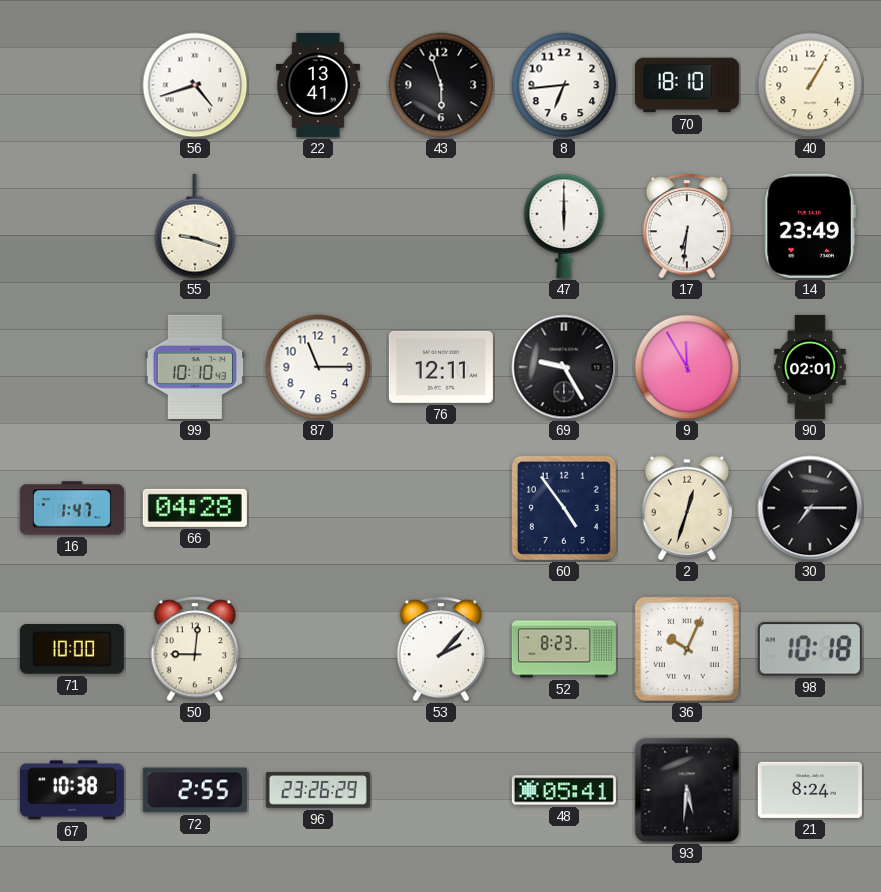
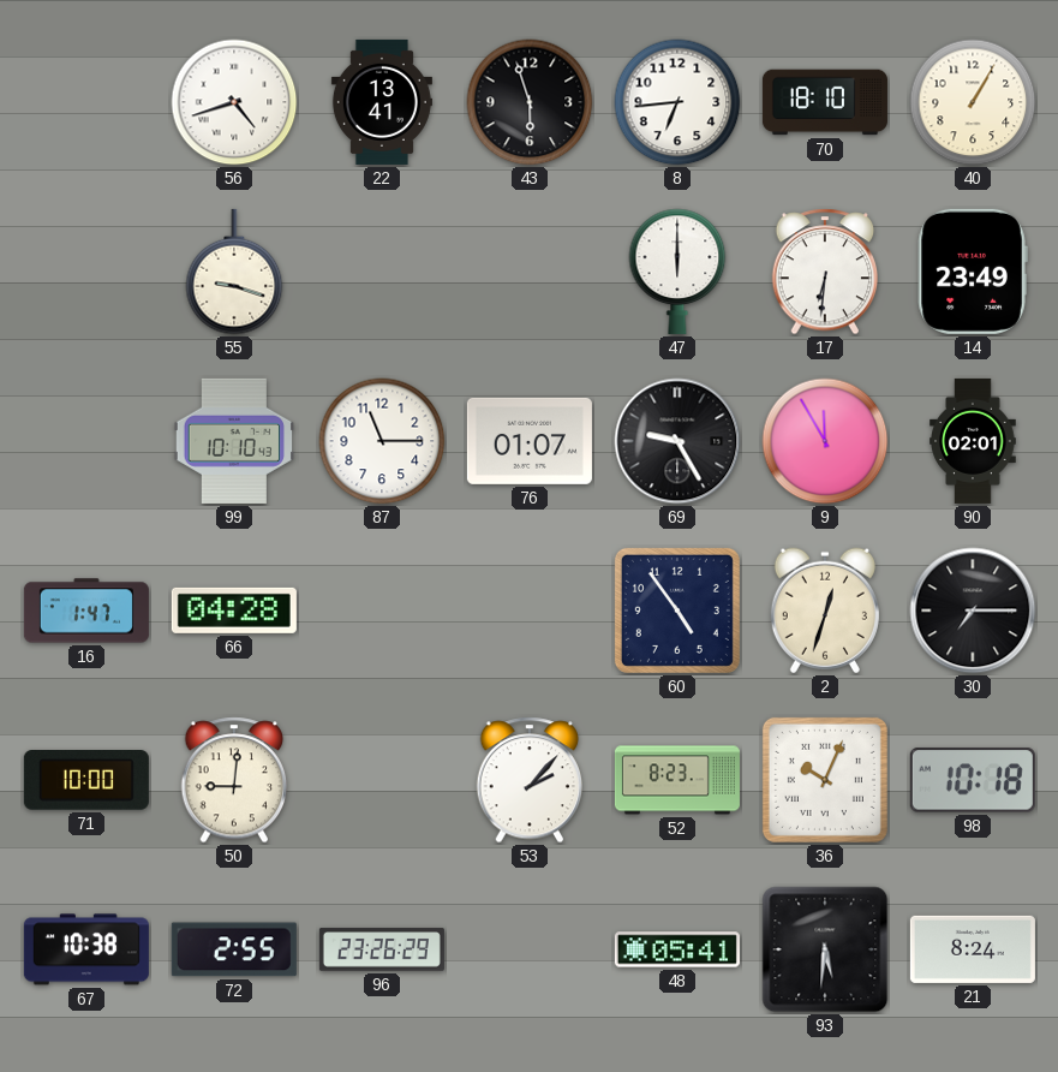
76: 12:11 -> 01:07
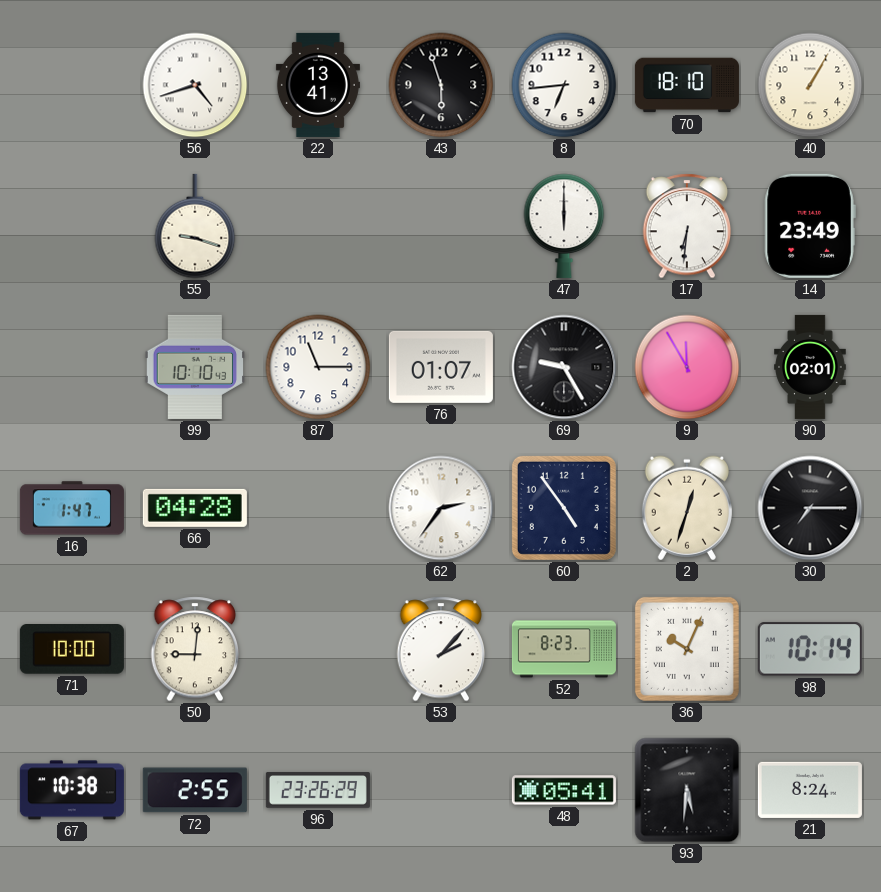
62: none -> 2:36
98: 10:18 -> 10:14
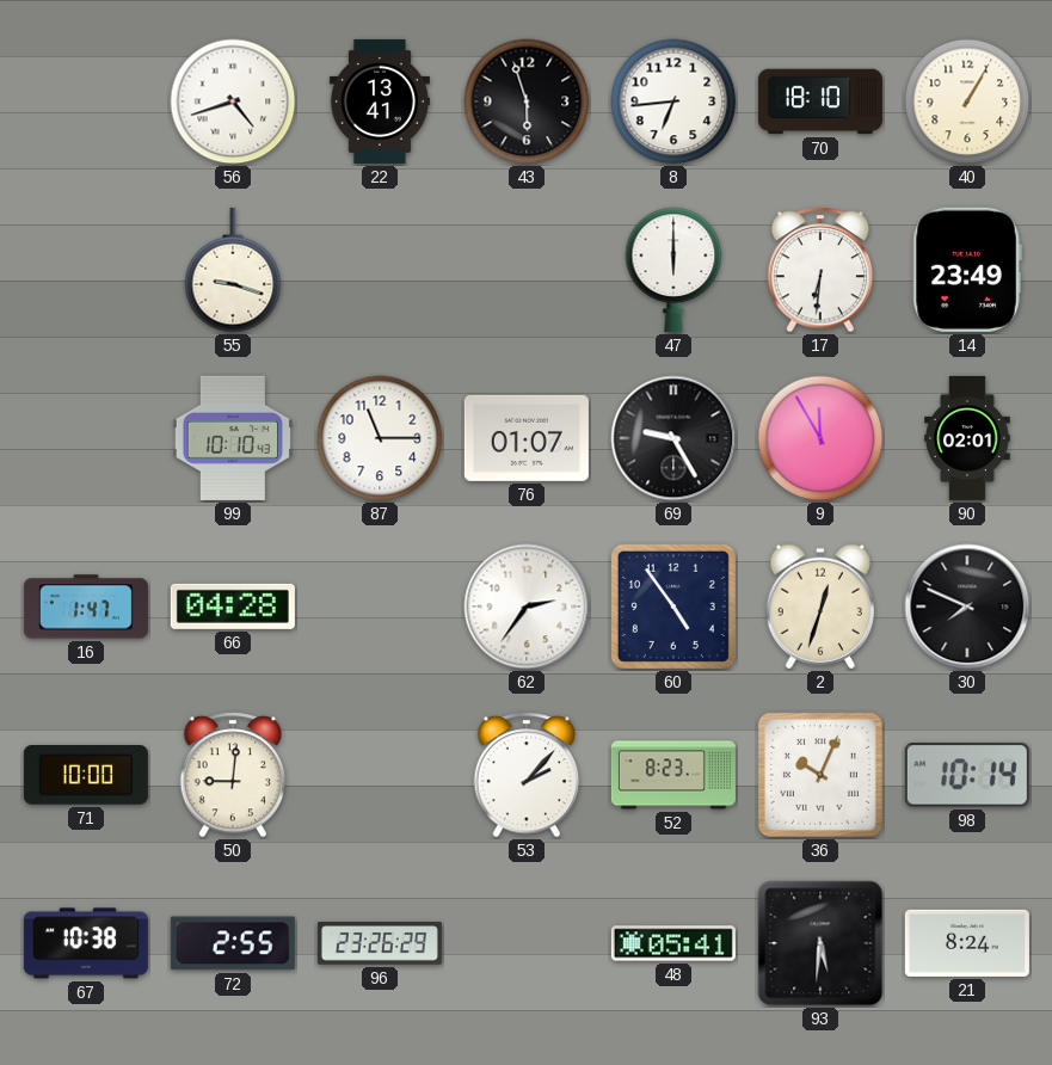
30: 7:15 -> 7:49
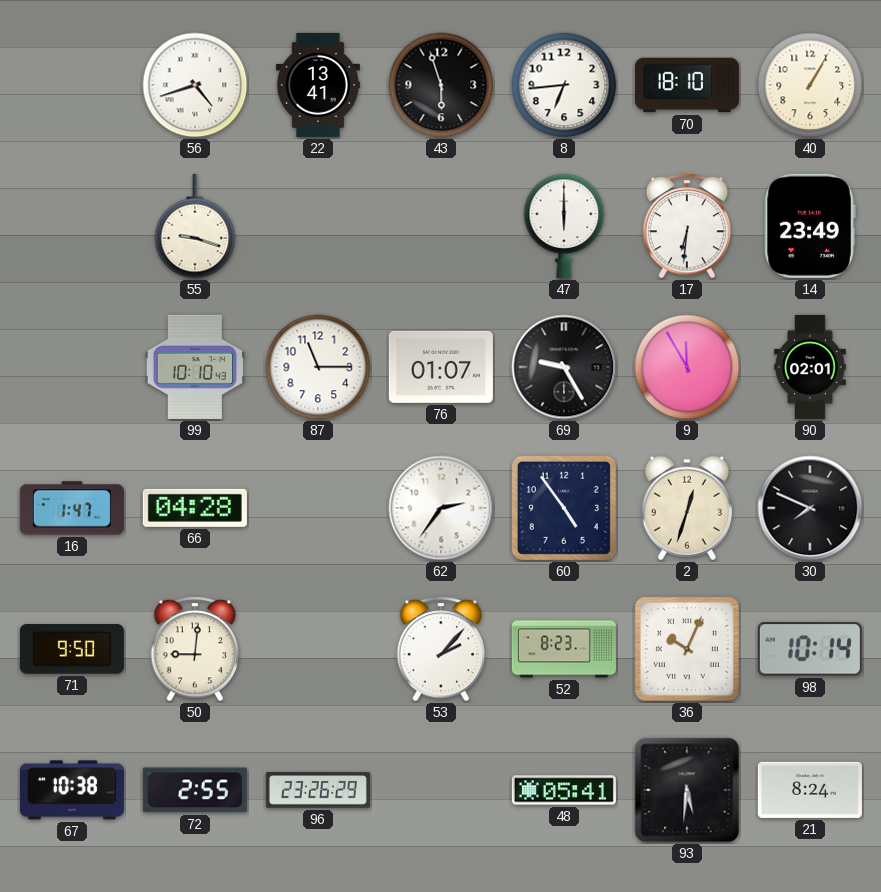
71: 10:00 -> 9:50
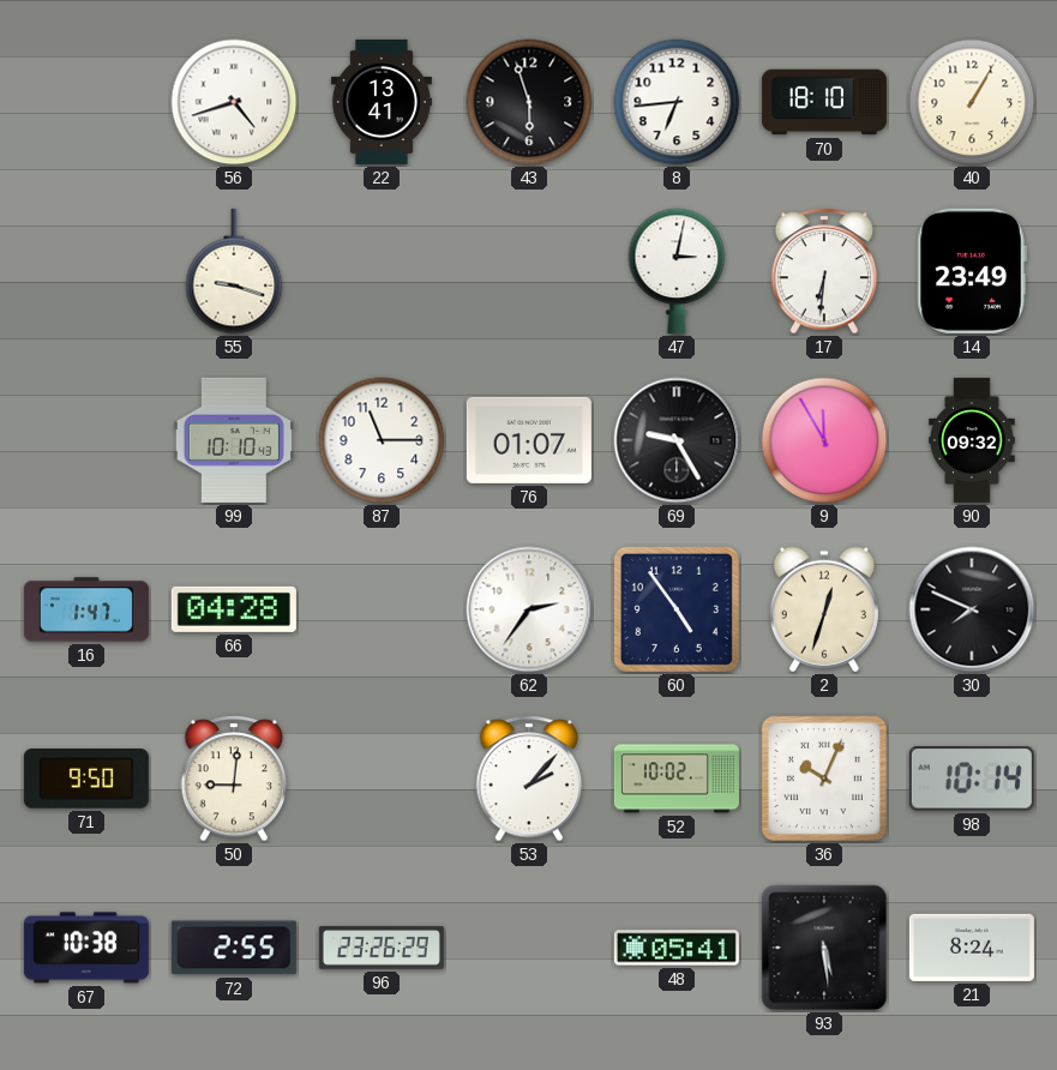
47: 6:00 -> 3:02
90: 02:01 -> 09:32
52: 8:23 -> 10:02
93: 5:31 -> 5:29
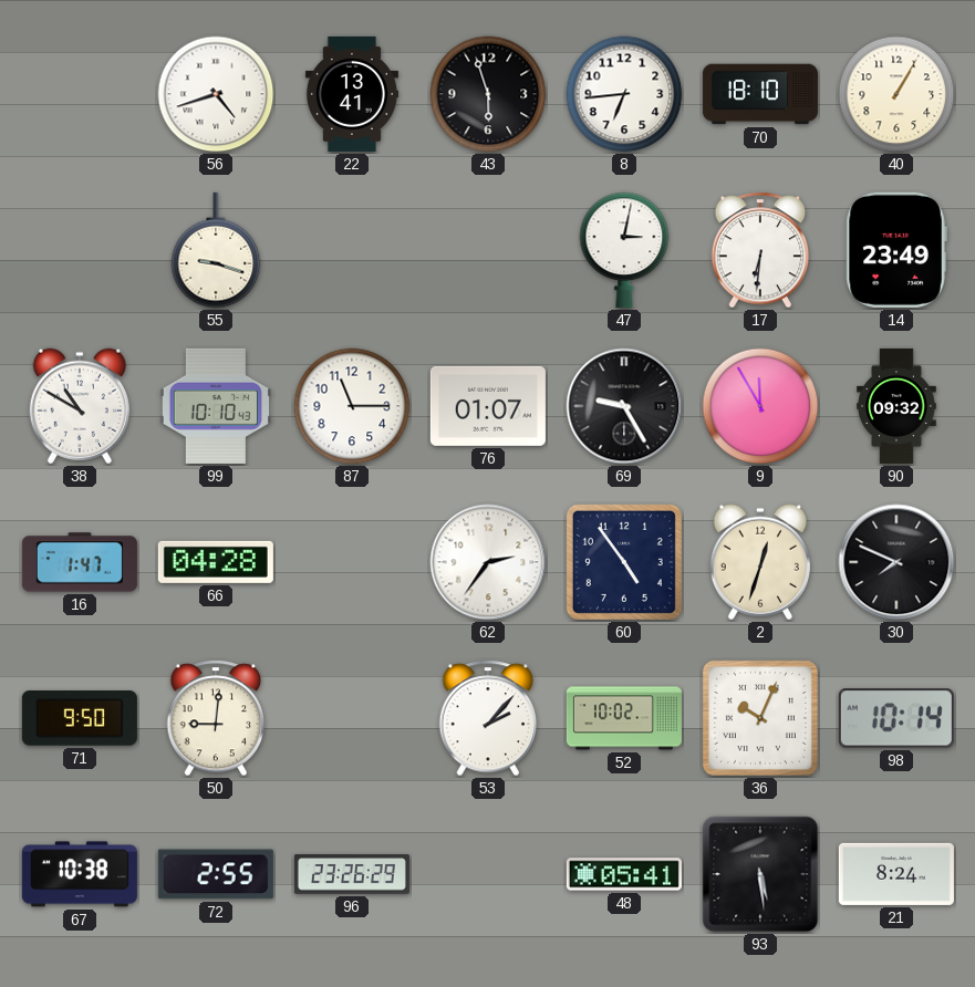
38: none -> 10:50
